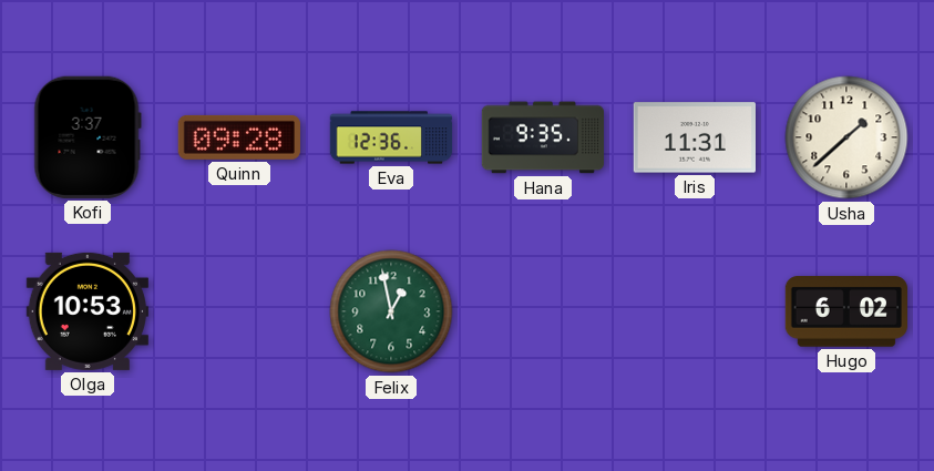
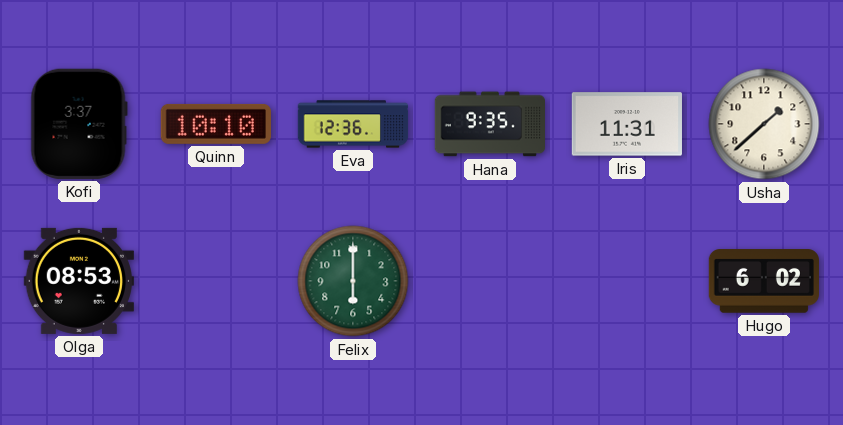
Quinn: 09:28 -> 10:10
Olga: 10:53 -> 08:53
Felix: 12:58 -> 6:00
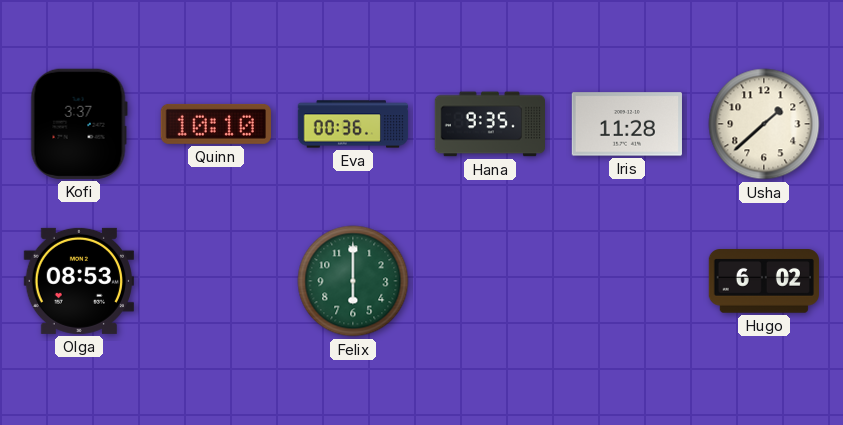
Eva: 12:36 -> 00:36
Iris: 11:31 -> 11:28
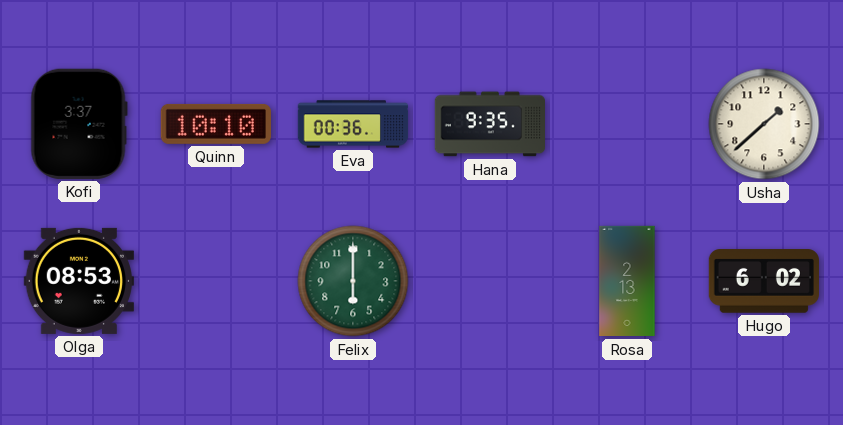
Iris: 11:28 -> none
Rosa: none -> 2:13
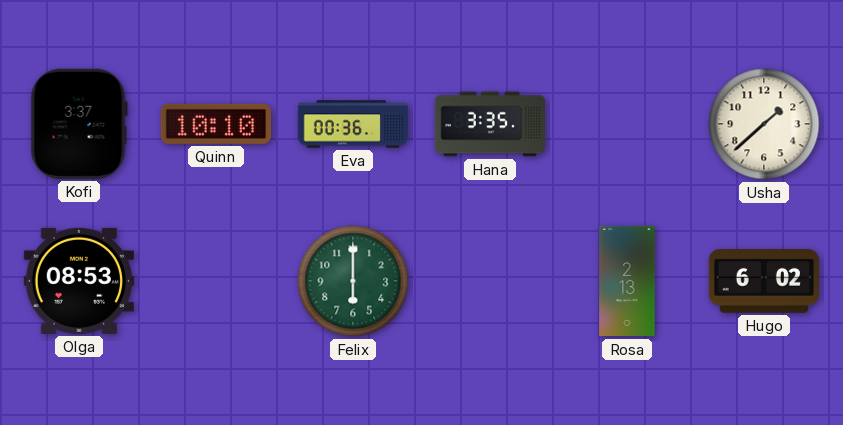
Hana: 9:35 -> 3:35
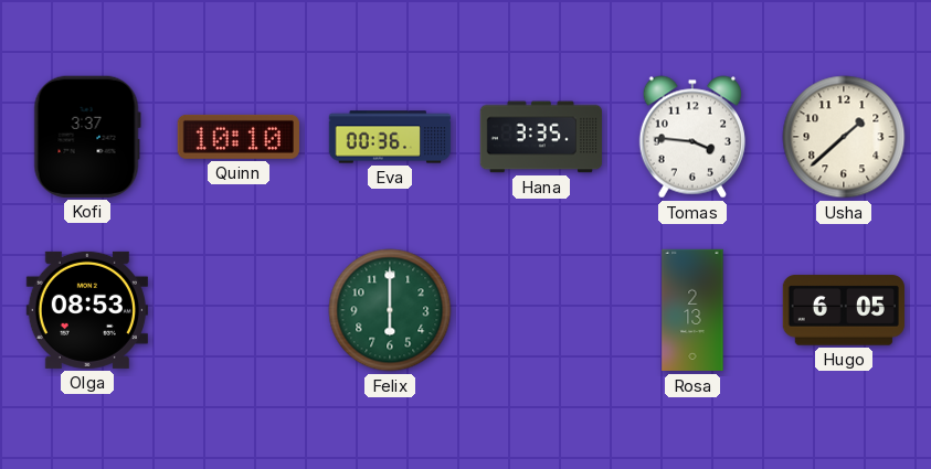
Tomas: none -> 3:46
Hugo: 6:02 -> 6:05
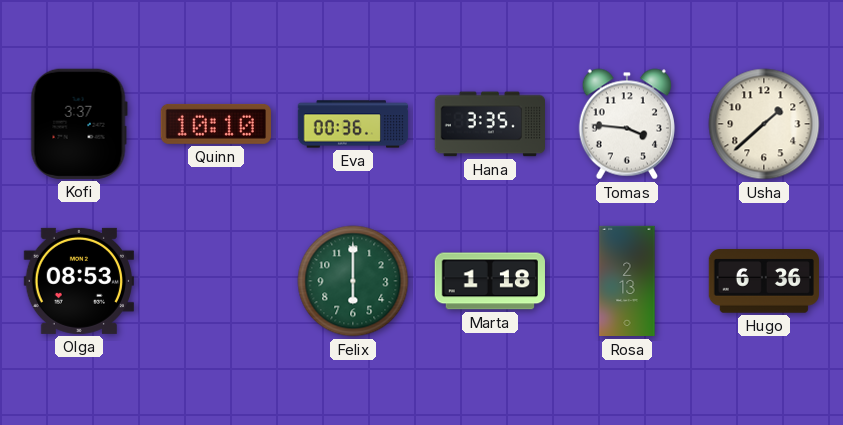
Marta: none -> 1:18
Hugo: 6:05 -> 6:36
